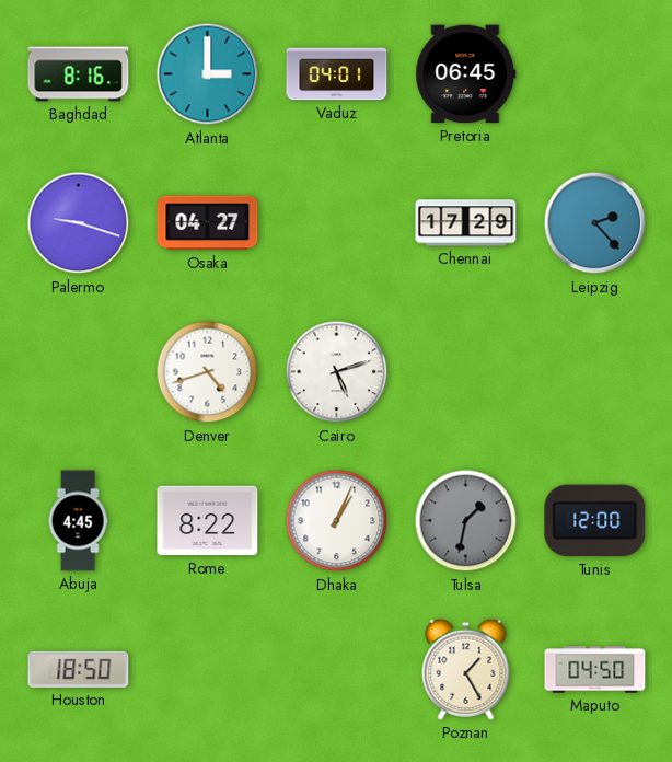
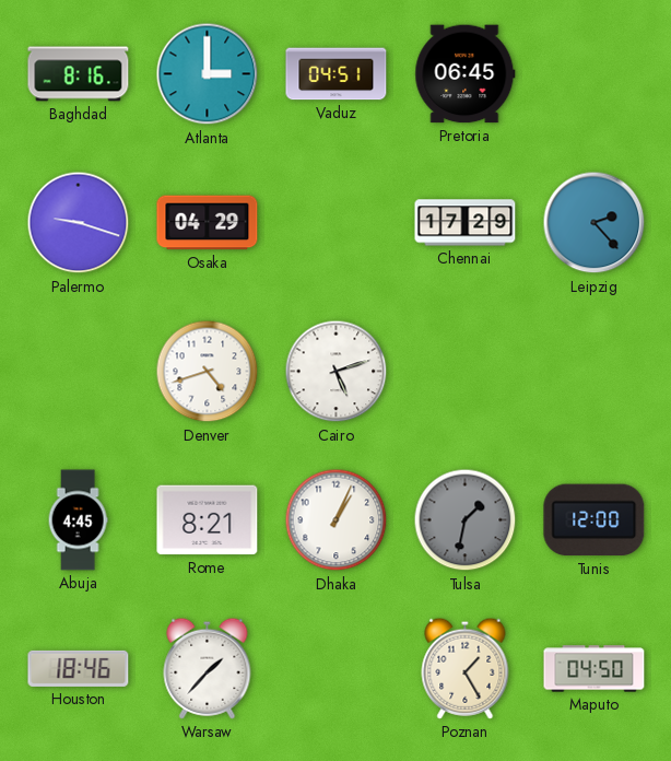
Vaduz: 04:01 -> 04:51
Osaka: 04:27 -> 04:29
Rome: 8:22 -> 8:21
Houston: 18:50 -> 18:46
Warsaw: none -> 1:37
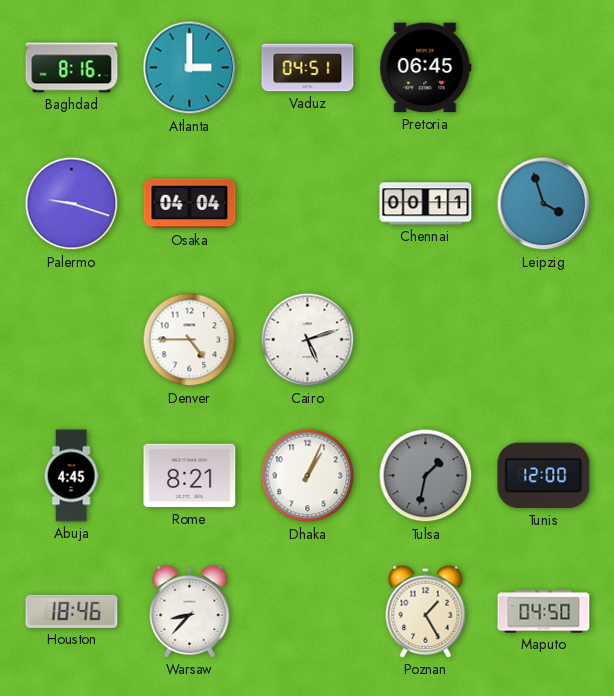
Osaka: 04:29 -> 04:04
Chennai: 17:29 -> 00:11
Leipzig: 2:23 -> 3:57
Denver: 4:42 -> 4:45
Warsaw: 1:37 -> 8:37
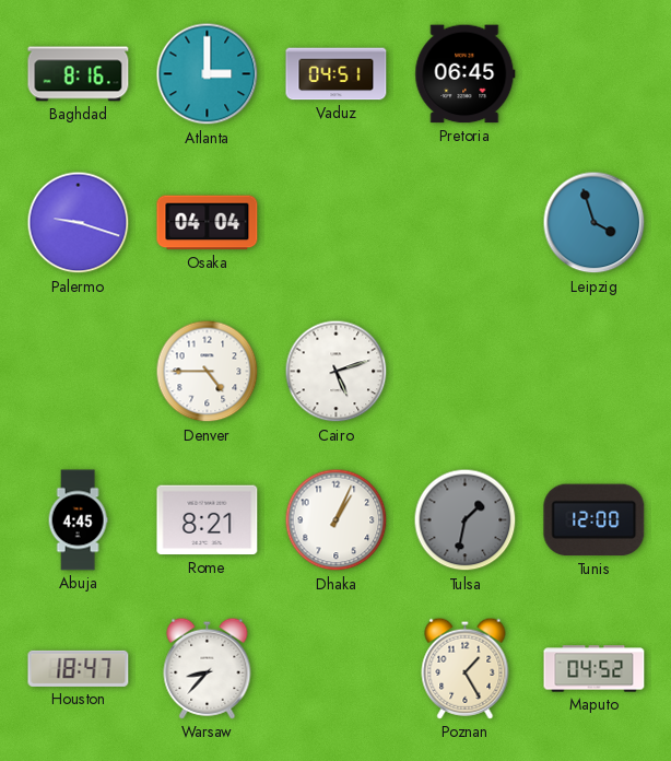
Chennai: 00:11 -> none
Houston: 18:46 -> 18:47
Maputo: 04:50 -> 04:52
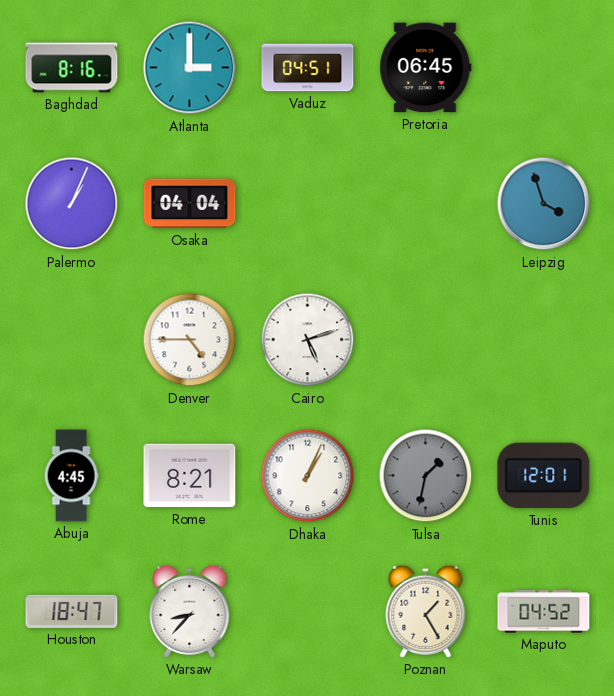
Palermo: 9:18 -> 1:04
Tunis: 12:00 -> 12:01
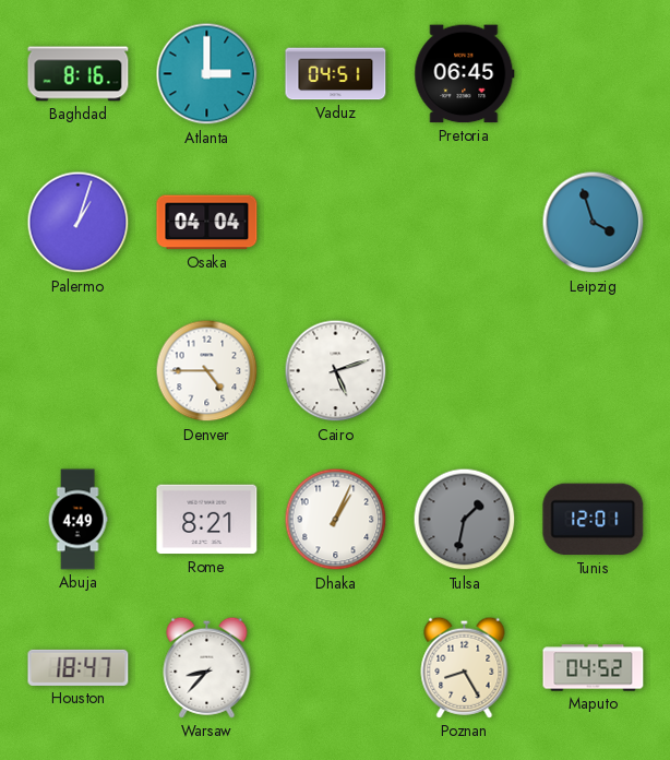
Palermo: 1:04 -> 1:03
Abuja: 4:45 -> 4:49
Poznan: 1:25 -> 8:25
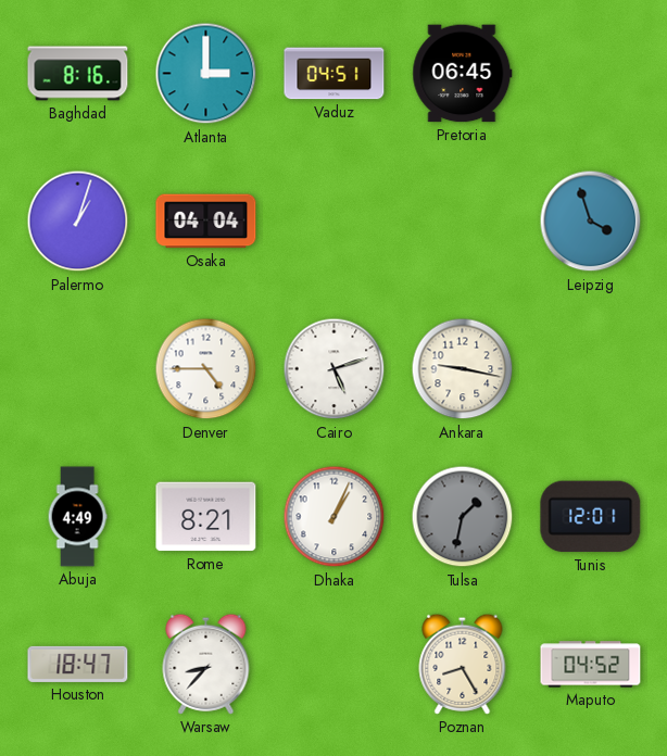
Ankara: none -> 9:17
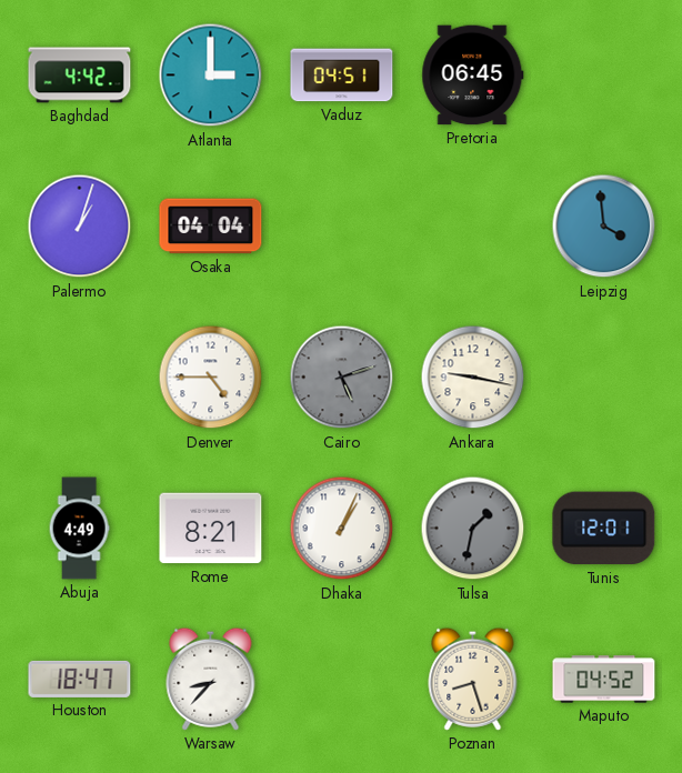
Baghdad: 8:16 -> 4:42
Leipzig: 3:57 -> 3:59
Cairo dial: white -> grey
Poznan: 8:25 -> 8:27
